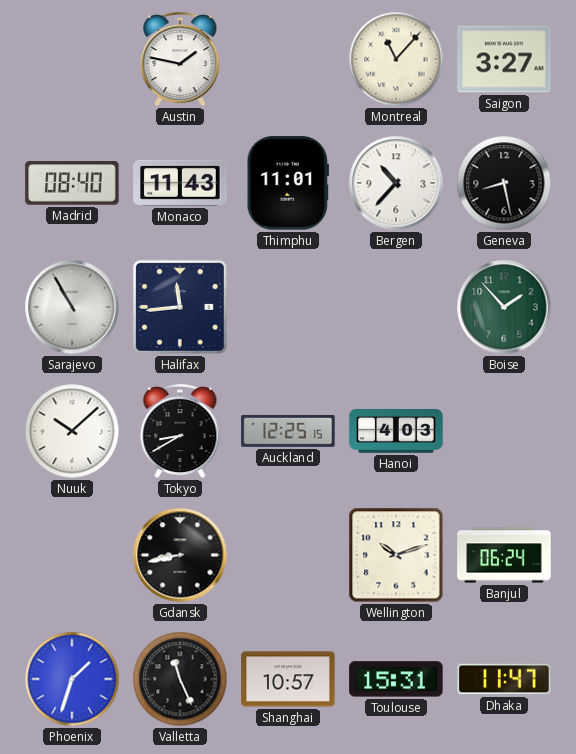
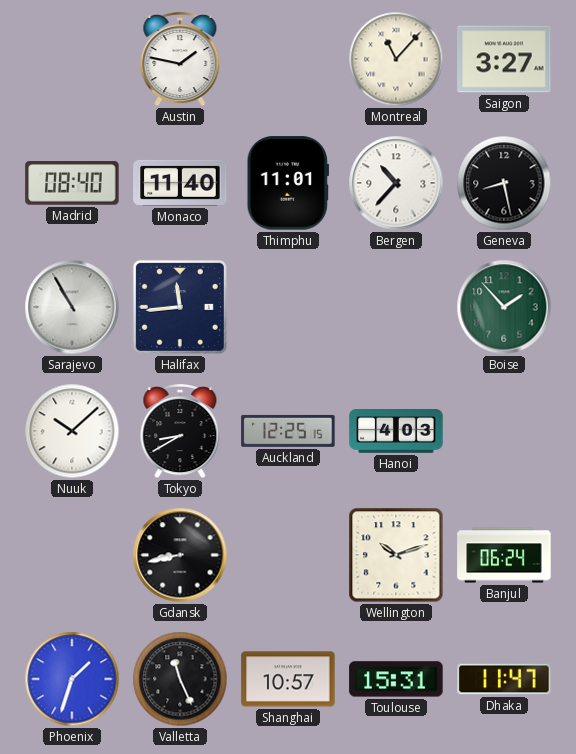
Monaco: 11:43 -> 11:40
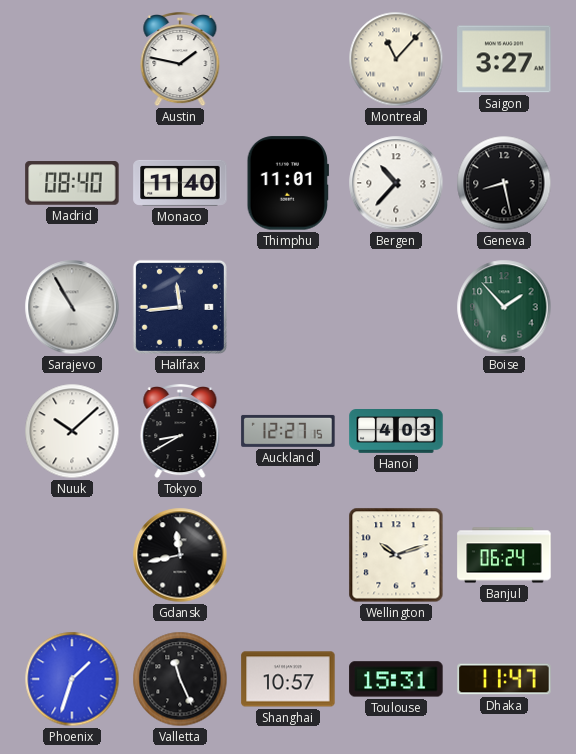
Auckland: 12:25 -> 12:27
Gdansk: 8:43 -> 11:43
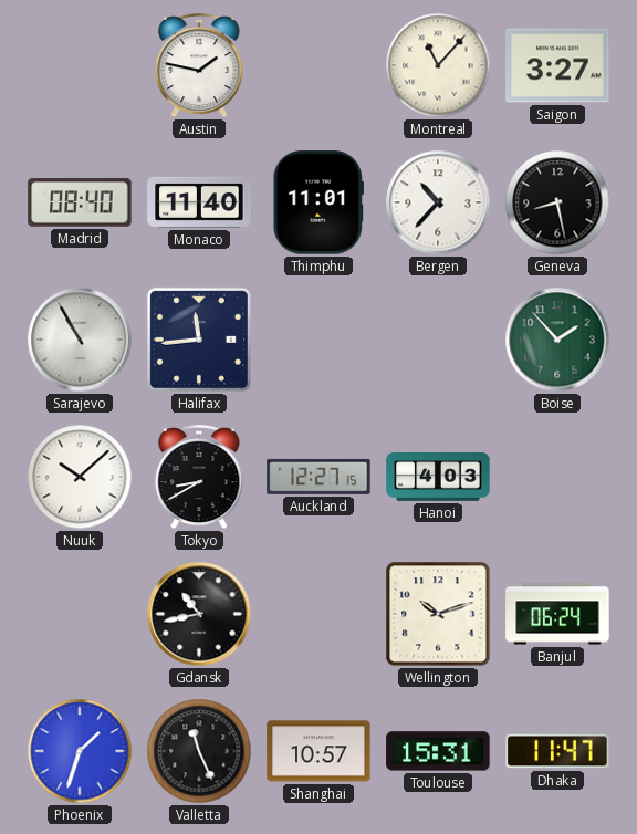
Gdansk: 11:43 -> 10:43
